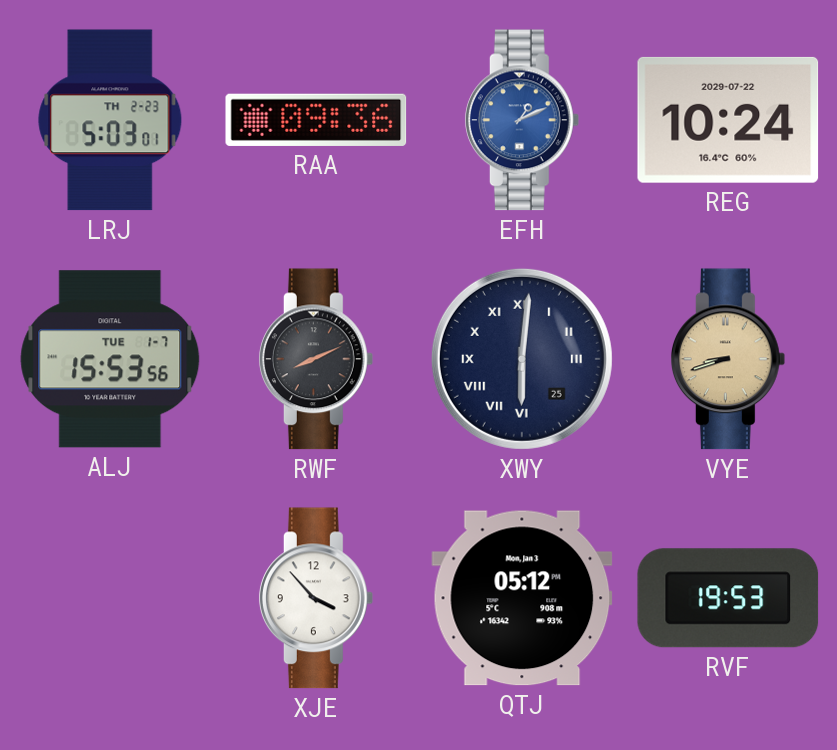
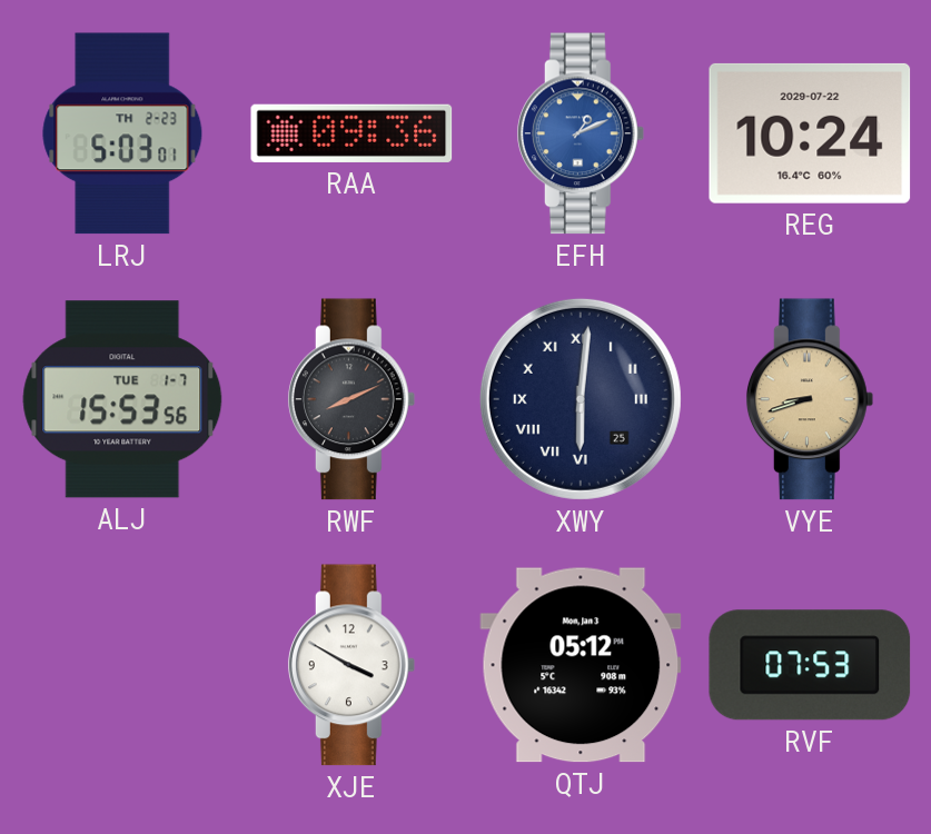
XJE: 3:53 -> 3:50
RVF: 19:53 -> 07:53
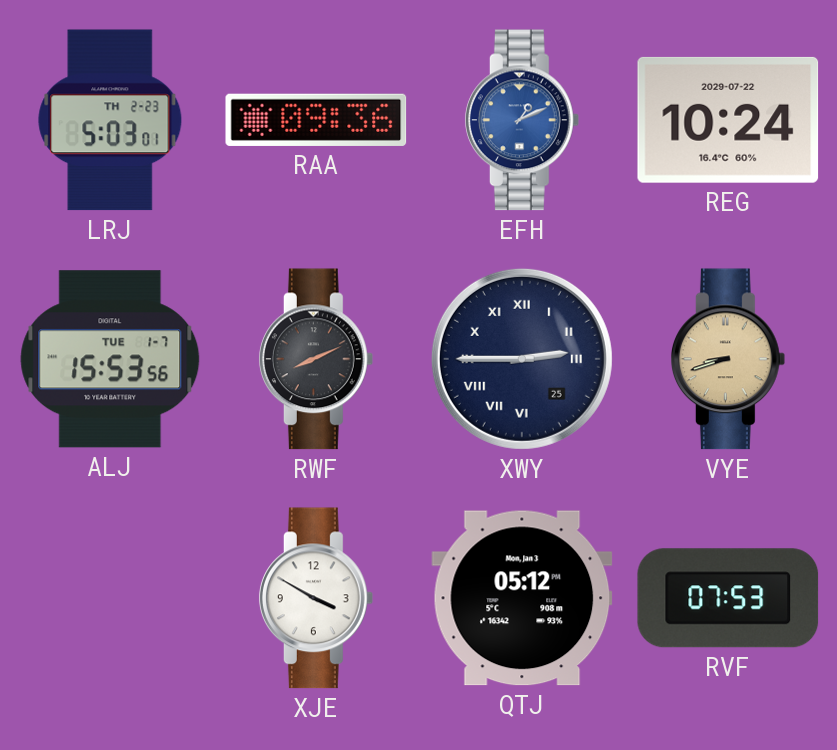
XWY: 6:01 -> 2:45
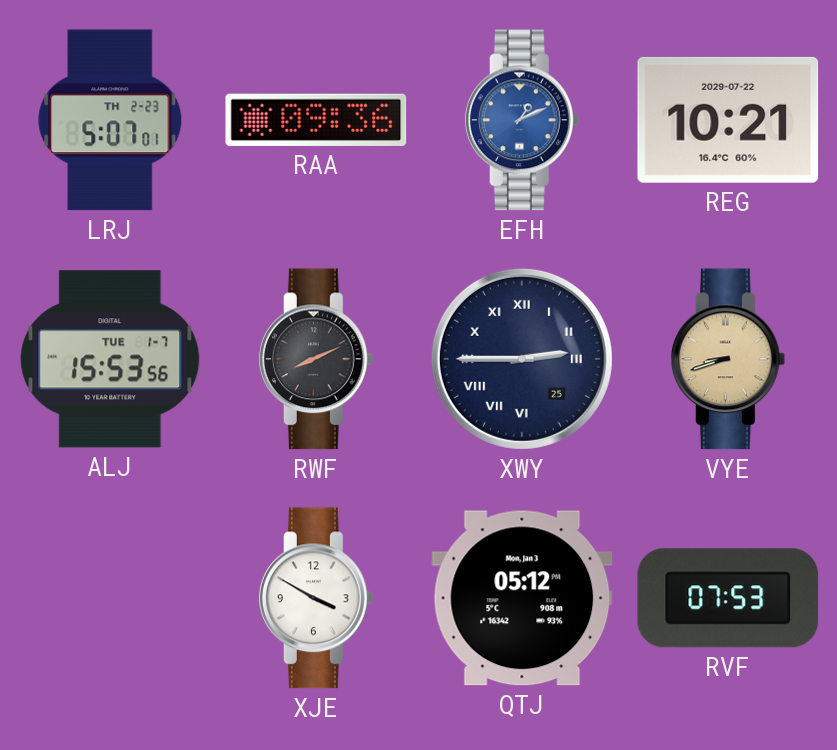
LRJ: 5:03 -> 5:07
REG: 10:24 -> 10:21
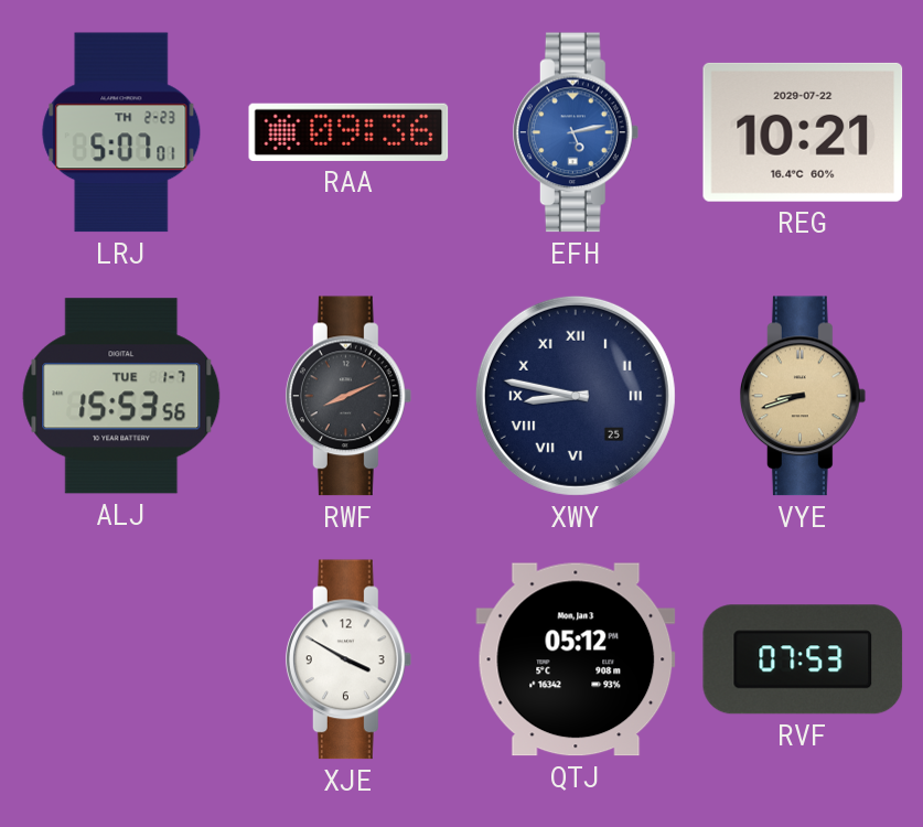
EFH: 1:11 -> 5:13
XWY: 2:45 -> 8:47
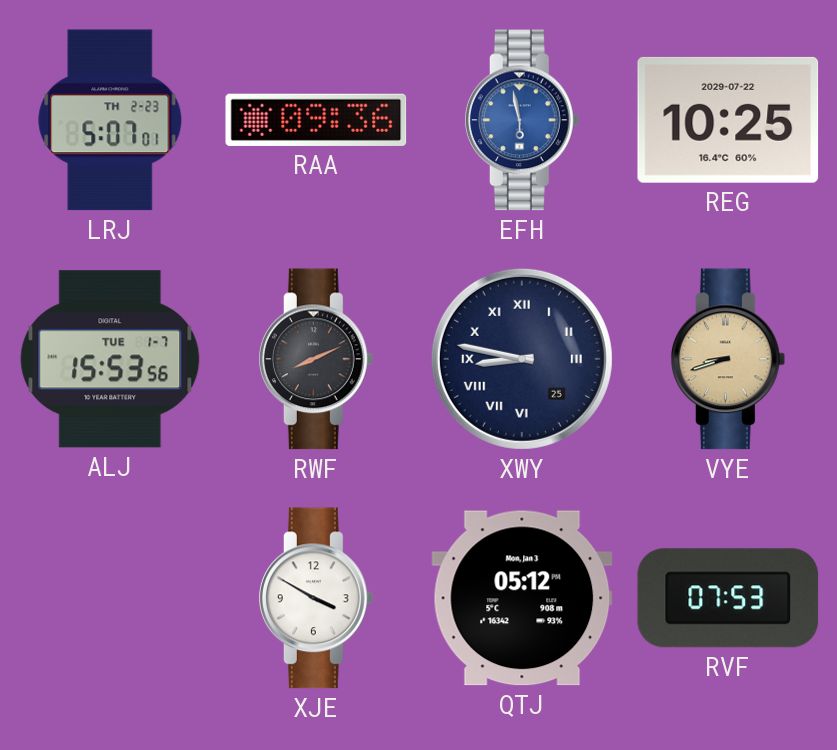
EFH: 5:13 -> 5:58
REG: 10:21 -> 10:25
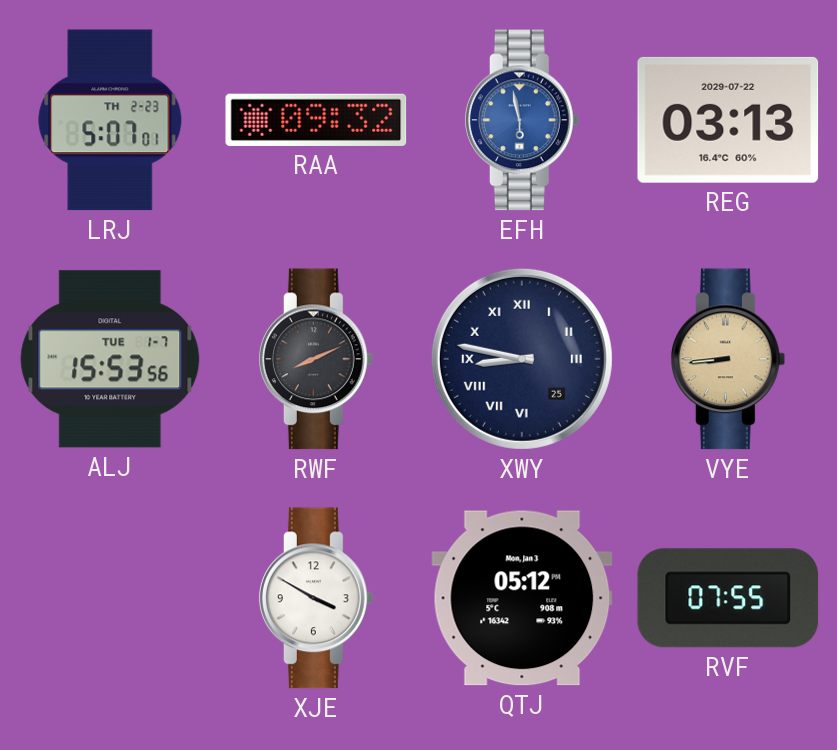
RAA: 09:36 -> 09:32
REG: 10:25 -> 03:13
VYE: 8:42 -> 8:44
RVF: 07:53 -> 07:55
